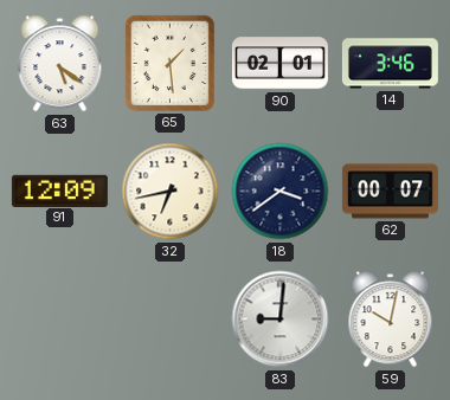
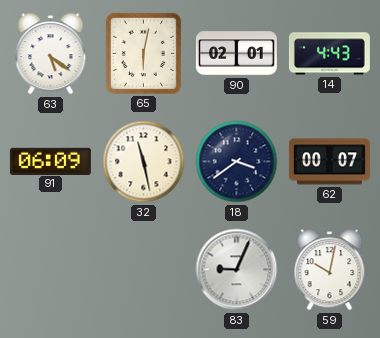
65: 1:29 -> 6:02
14: 3:46 -> 4:43
91: 12:09 -> 06:09
32: 6:43 -> 11:28
83: 9:01 -> 9:04
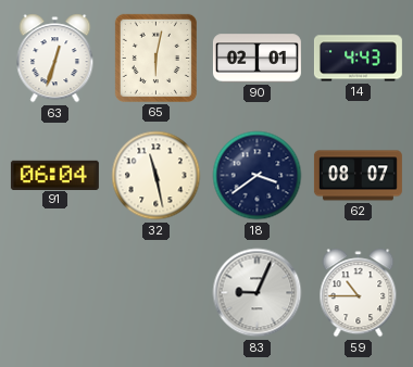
63: 5:21 -> 12:33
91: 06:09 -> 06:04
62: 00:07 -> 08:07
59: 10:02 -> 10:45
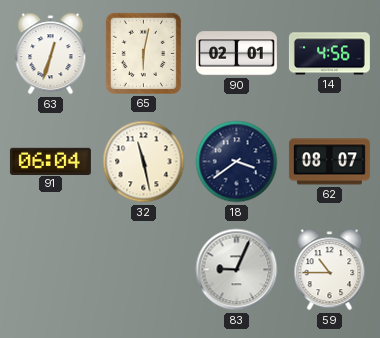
14: 4:43 -> 4:56
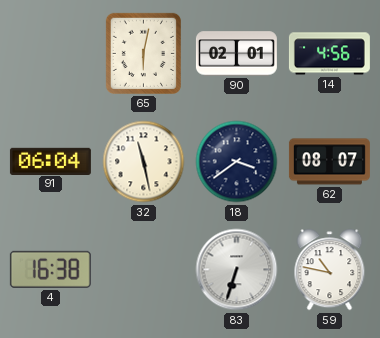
63: 12:33 -> none
4: none -> 16:38
83: 9:04 -> 6:33
59: 10:45 -> 10:47
